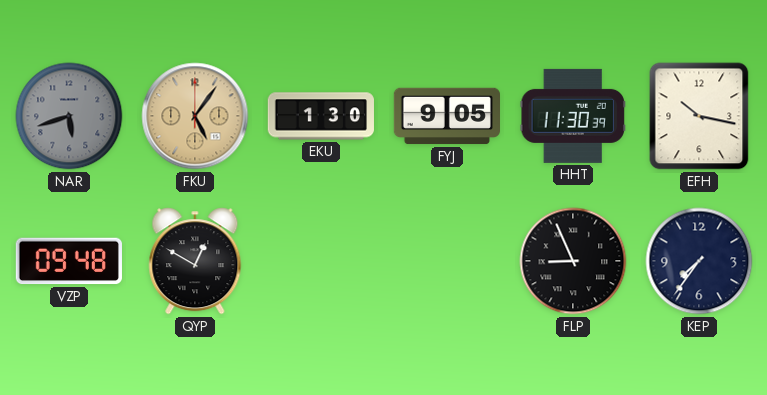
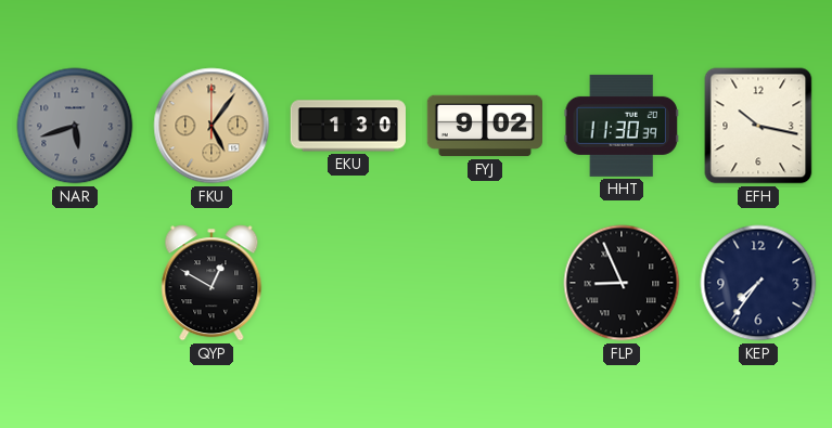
FYJ: 9:05 -> 9:02
VZP: 09:48 -> none
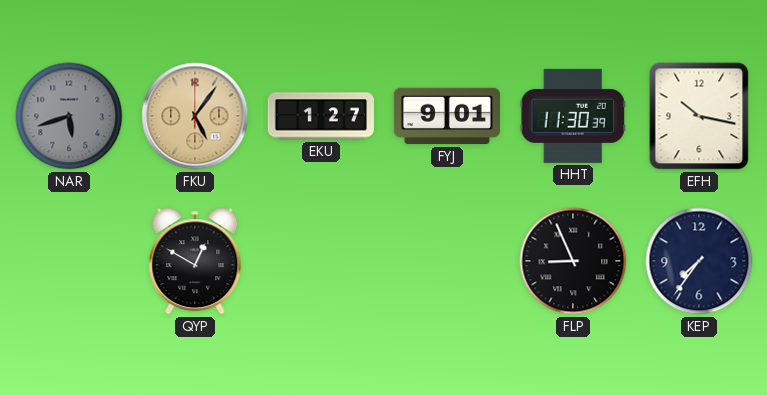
EKU: 1:30 -> 1:27
FYJ: 9:02 -> 9:01
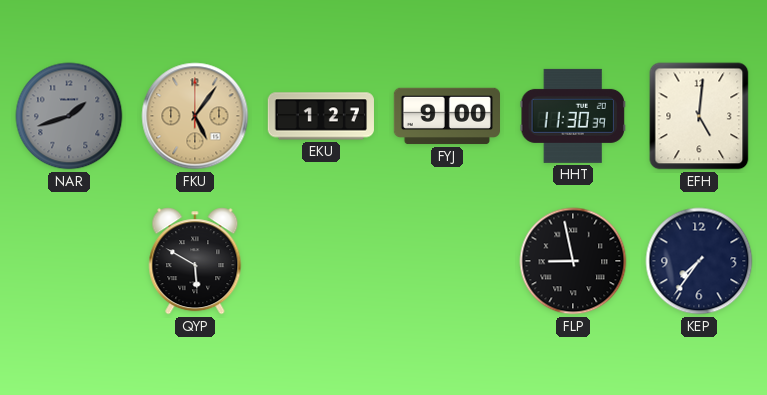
NAR: 5:42 -> 1:42
FYJ: 9:01 -> 9:00
EFH: 10:17 -> 5:01
QYP: 12:50 -> 5:50
FLP: 8:56 -> 8:58
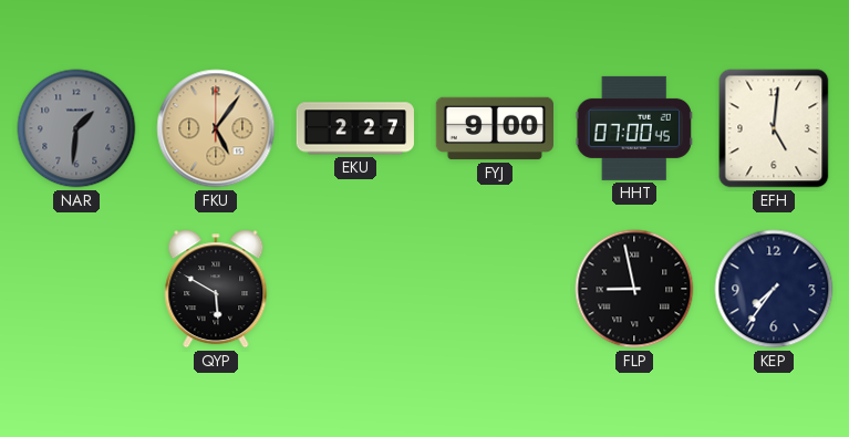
NAR: 1:42 -> 1:31
EKU: 1:27 -> 2:27
HHT: 11:30 -> 07:00
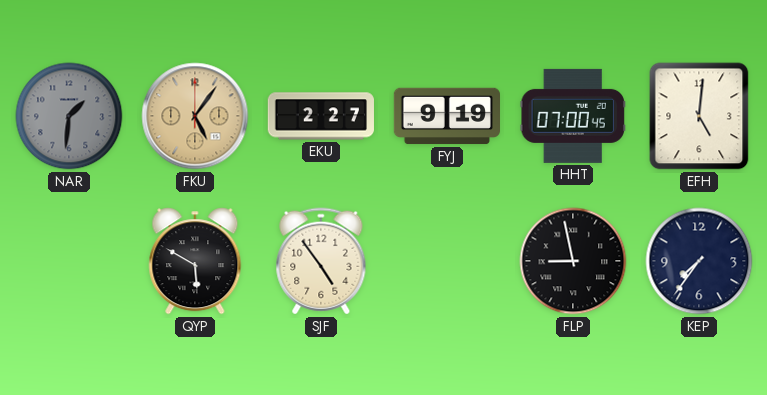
FYJ: 9:00 -> 9:19
SJF: none -> 4:54
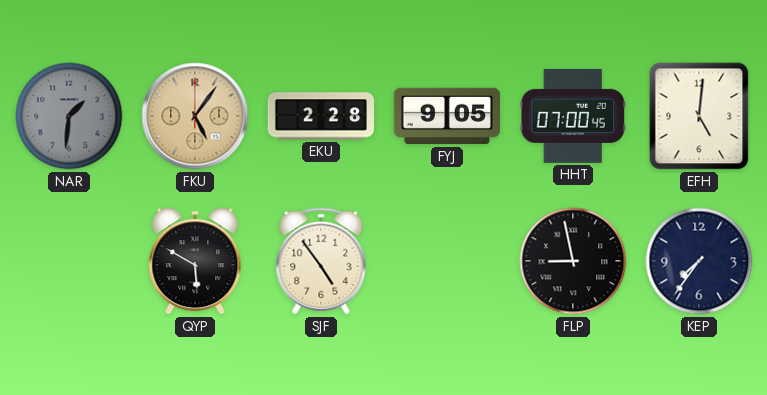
EKU: 2:27 -> 2:28
FYJ: 9:19 -> 9:05
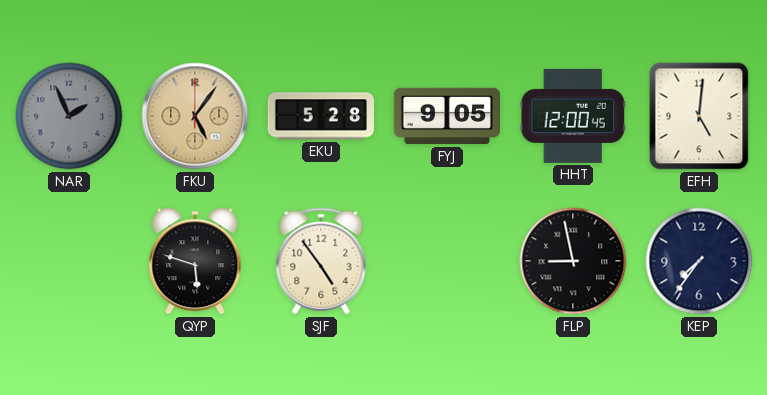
NAR: 1:31 -> 1:56
EKU: 2:28 -> 5:28
HHT: 07:00 -> 12:00
QYP: 5:50 -> 5:48
